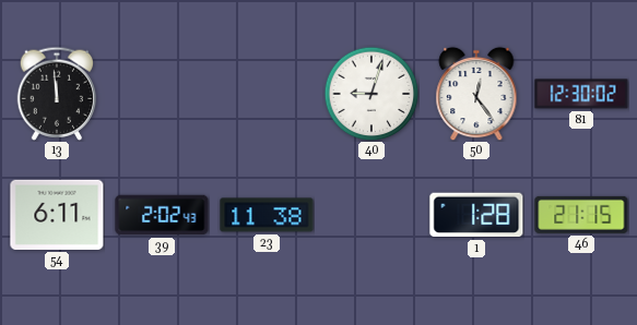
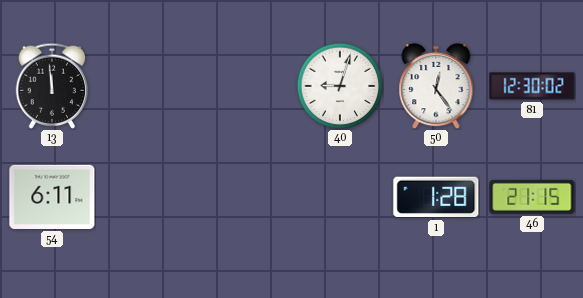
39: 2:02 -> none
23: 11:38 -> none
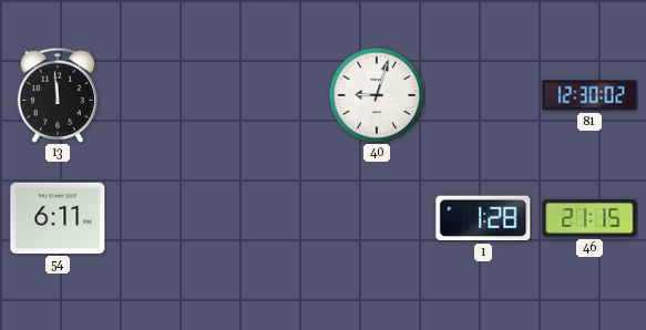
50: 12:24 -> none
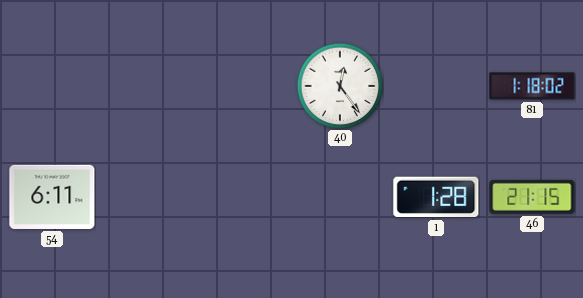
13: 11:59 -> none
40: 9:03 -> 12:24
81: 12:30 -> 1:18
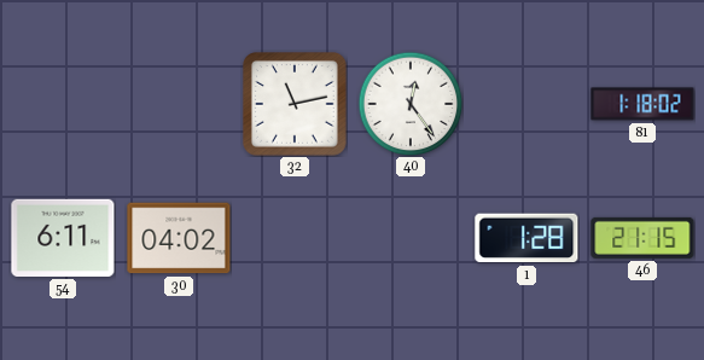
32: none -> 11:13
30: none -> 04:02
